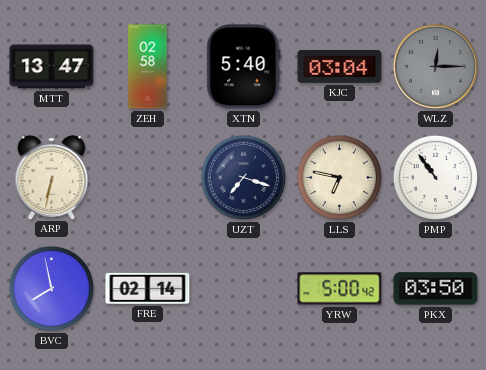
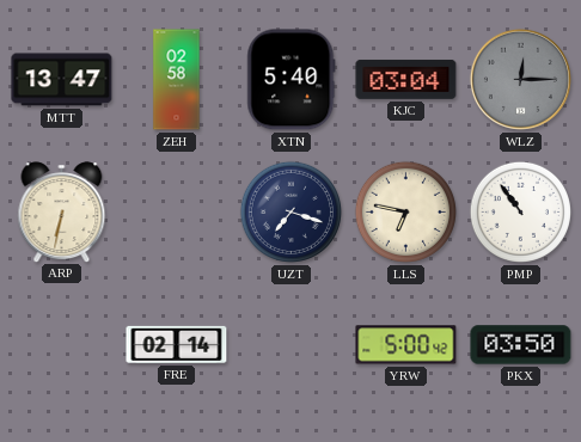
BVC: 7:58 -> none
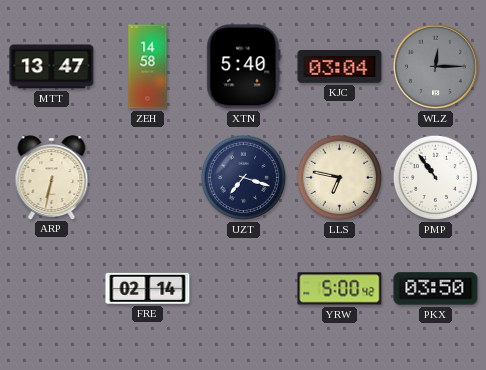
ZEH: 02:58 -> 14:58
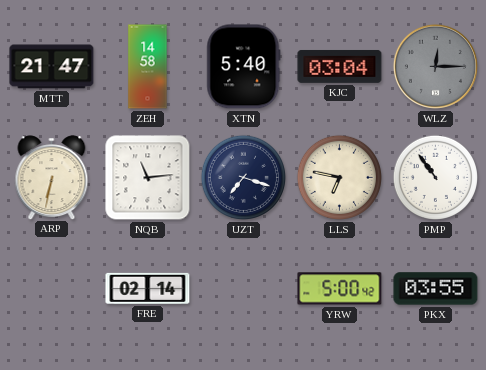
MTT: 13:47 -> 21:47
NQB: none -> 11:14
PKX: 03:50 -> 03:55
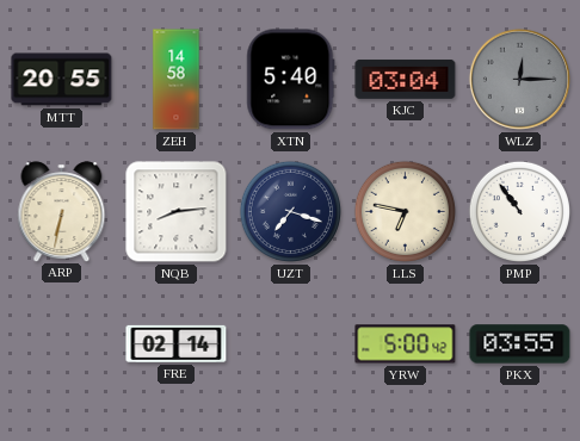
MTT: 21:47 -> 20:55
NQB: 11:14 -> 8:14
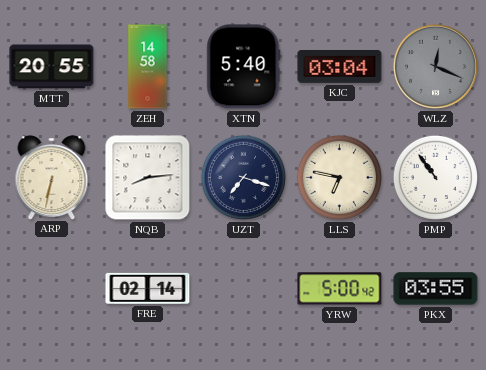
WLZ: 12:15 -> 12:19
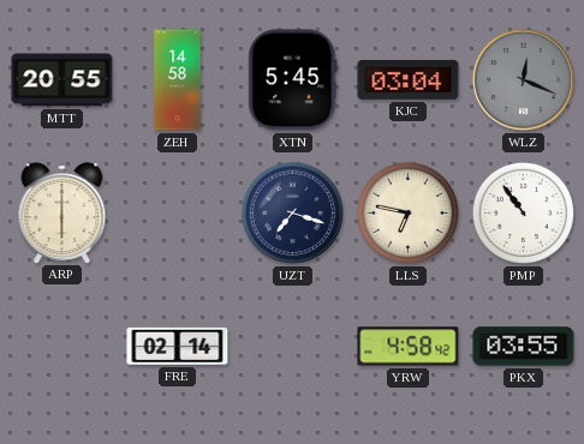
XTN: 5:40 -> 5:45
ARP: 6:32 -> 6:00
NQB: 8:14 -> none
YRW: 5:00 -> 4:58
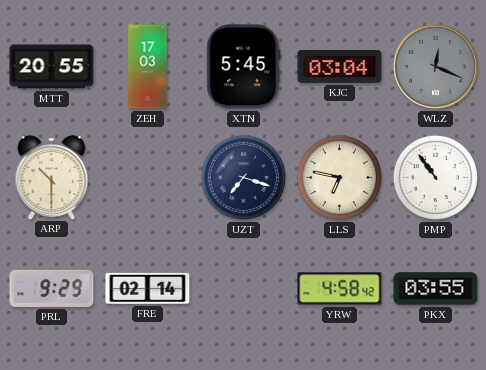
ZEH: 14:58 -> 17:03
ARP: 6:00 -> 10:30
PRL: none -> 9:29
